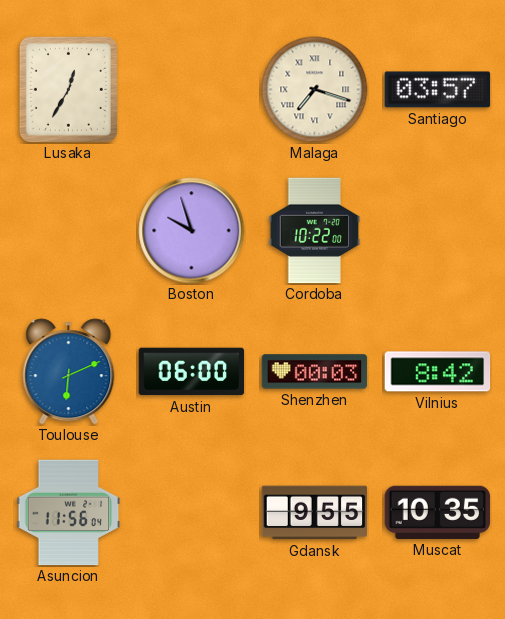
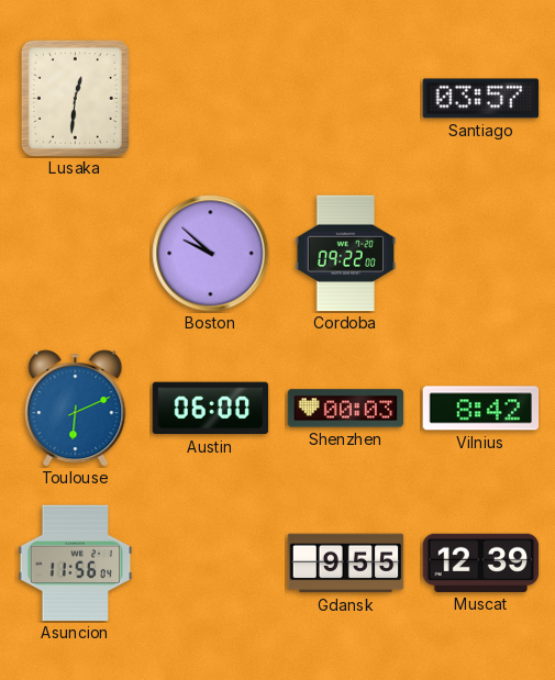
Lusaka: 12:35 -> 12:31
Malaga: 7:18 -> none
Boston: 9:57 -> 9:52
Cordoba: 10:22 -> 09:22
Muscat: 10:35 -> 12:39
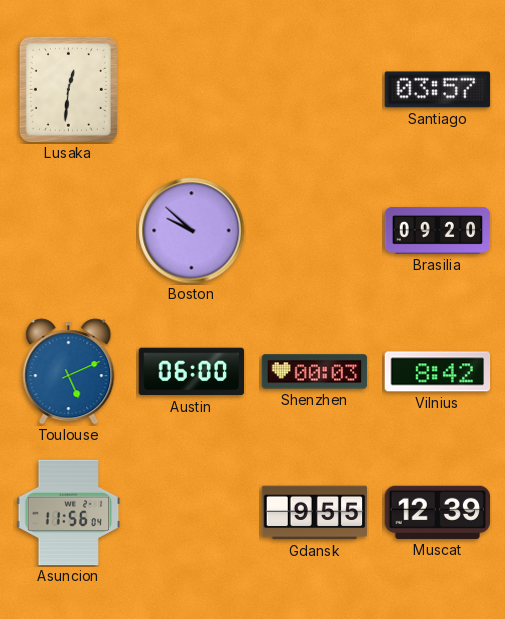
Cordoba: 09:22 -> none
Brasilia: none -> 09:20
Toulouse: 6:11 -> 5:11
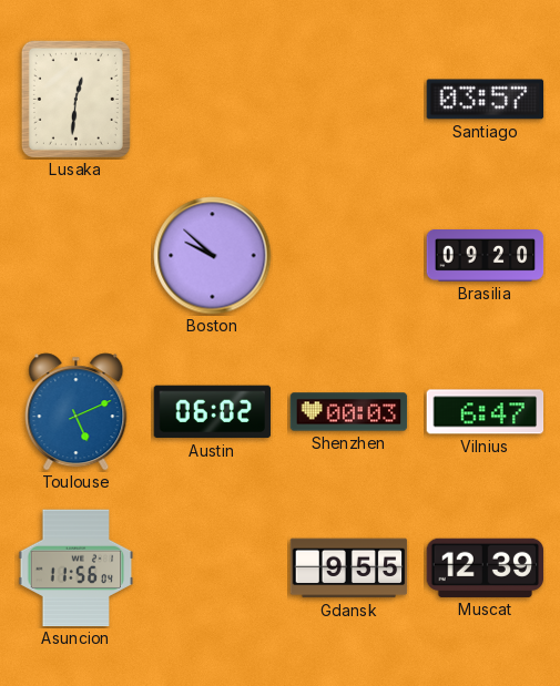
Austin: 06:00 -> 06:02
Vilnius: 8:42 -> 6:47
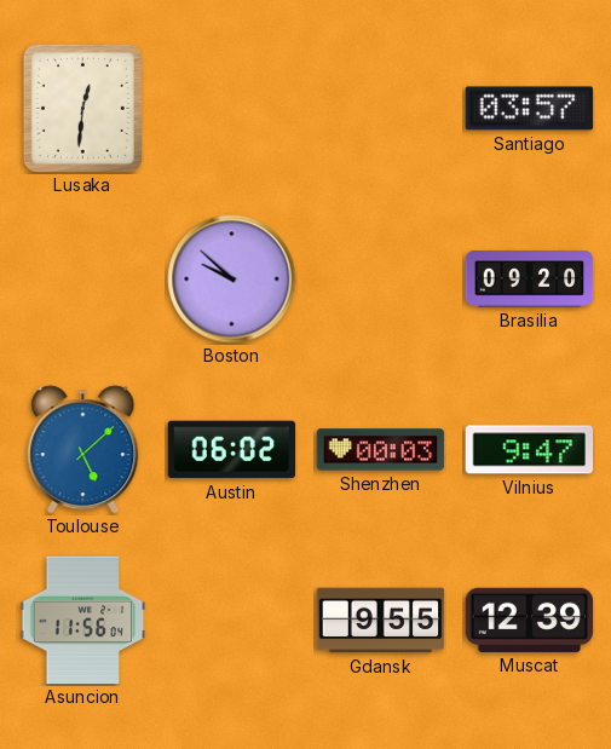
Toulouse: 5:11 -> 5:08
Vilnius: 6:47 -> 9:47
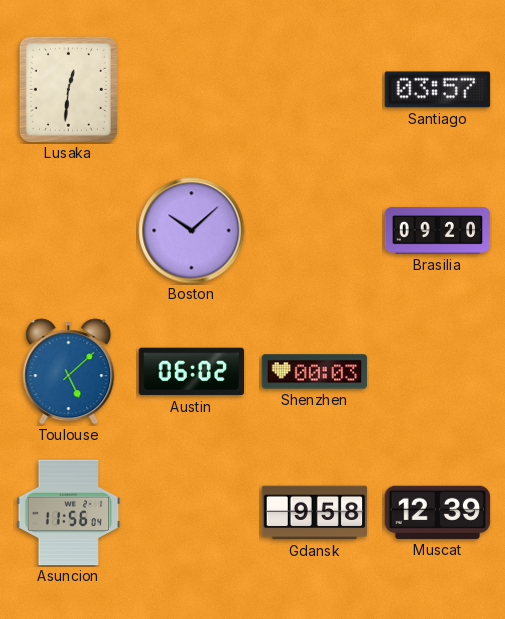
Boston: 9:52 -> 10:08
Vilnius: 9:47 -> none
Gdansk: 9:55 -> 9:58
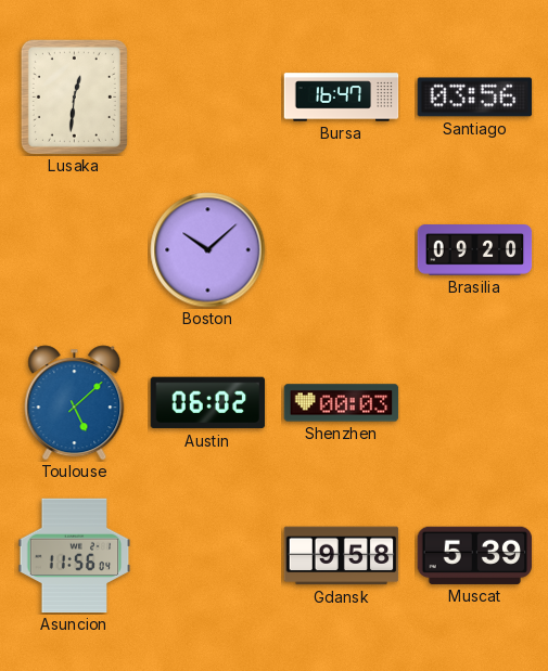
Bursa: none -> 16:47
Santiago: 03:57 -> 03:56
Muscat: 12:39 -> 5:39
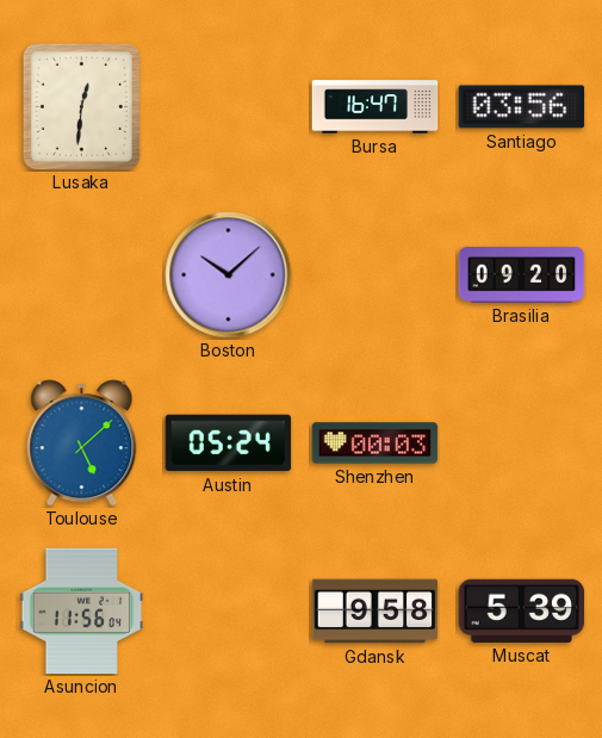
Austin: 06:02 -> 05:24
